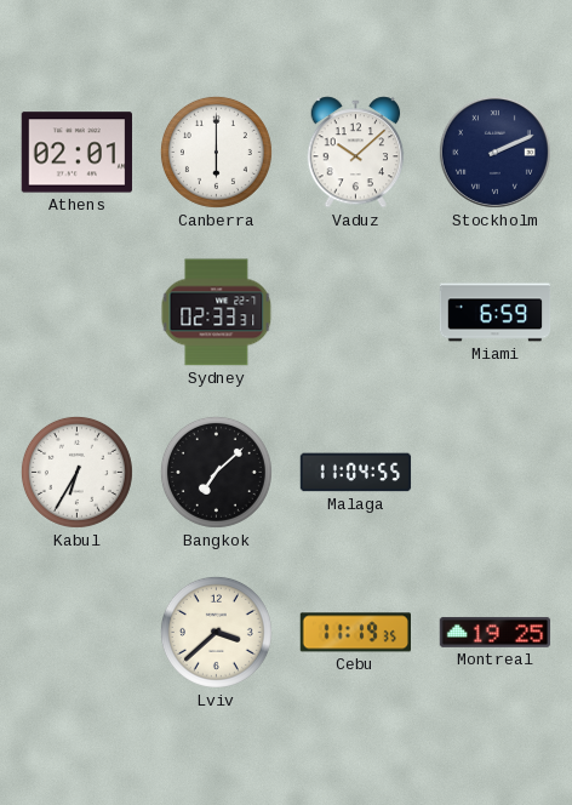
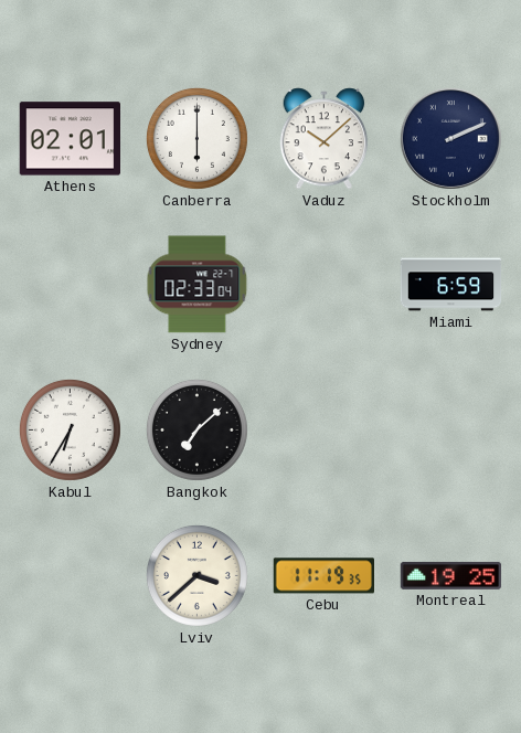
Sydney: 02:33:31 -> 02:33:04
Malaga: 11:04 -> none
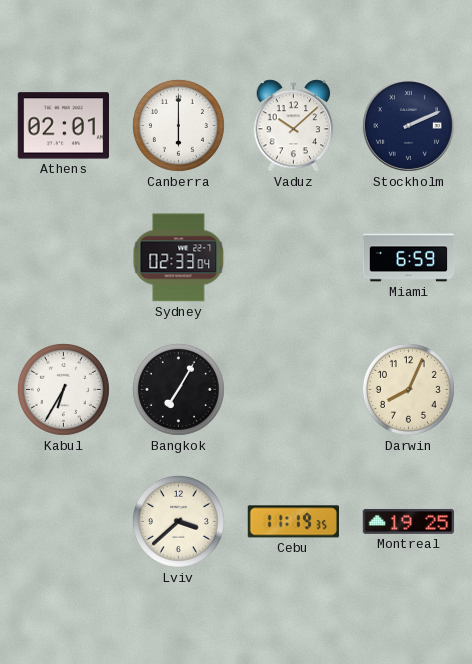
Bangkok: 7:08 -> 7:05
Darwin: none -> 8:04
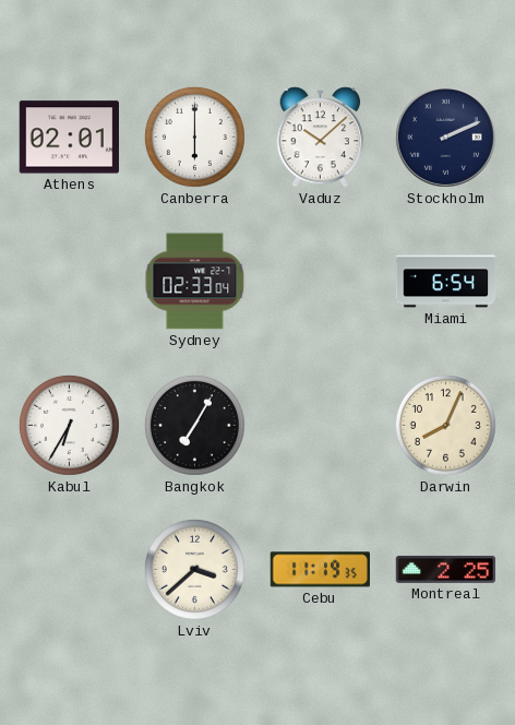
Miami: 6:59 -> 6:54
Montreal: 19:25 -> 2:25
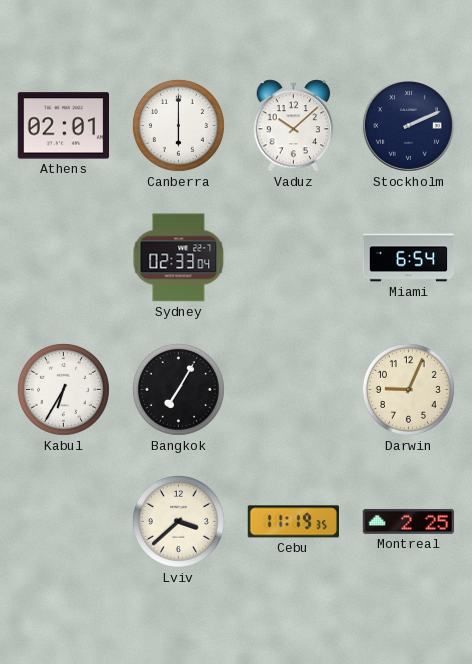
Darwin: 8:04 -> 9:04
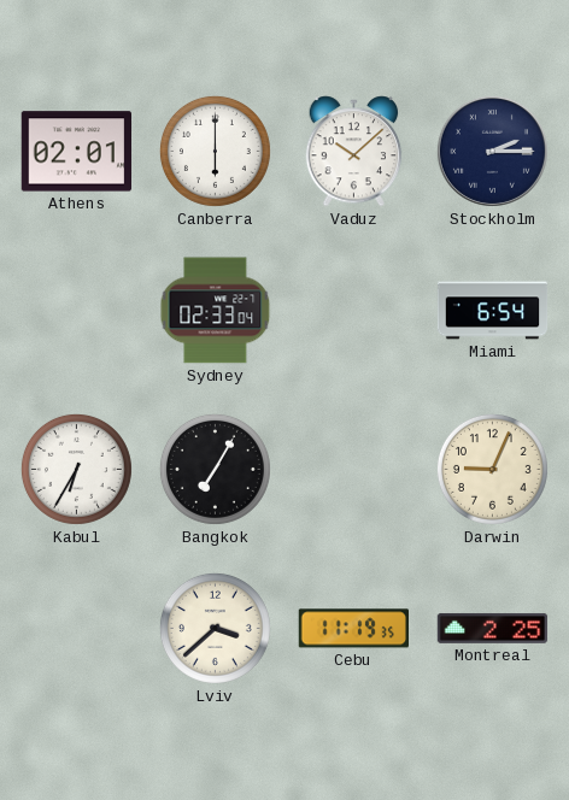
Stockholm: 2:11 -> 2:15
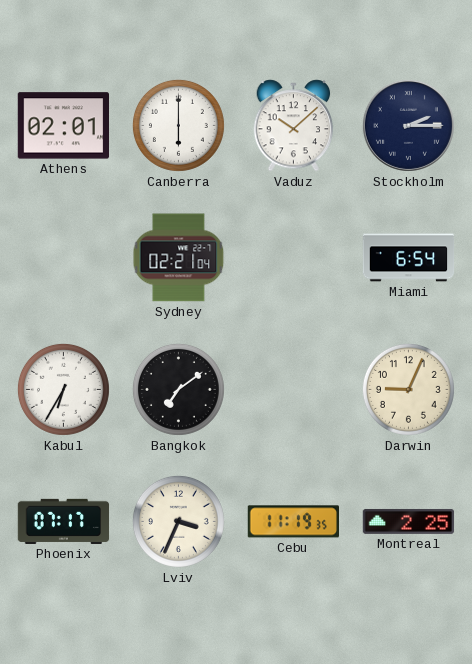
Sydney: 02:33 -> 02:21
Bangkok: 7:05 -> 7:09
Phoenix: none -> 07:17
Lviv: 3:38 -> 3:34
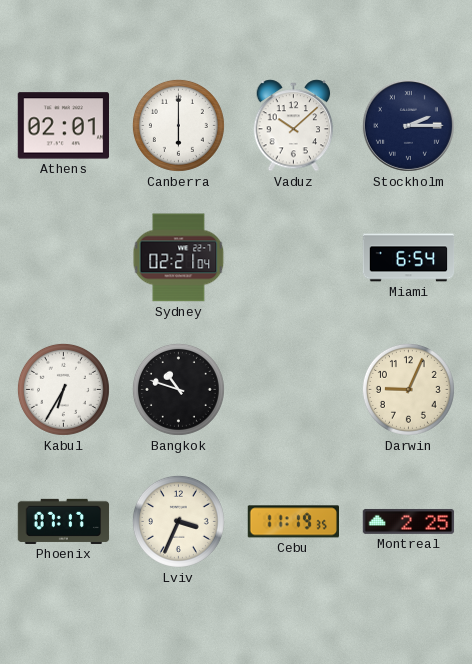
Bangkok: 7:09 -> 10:48
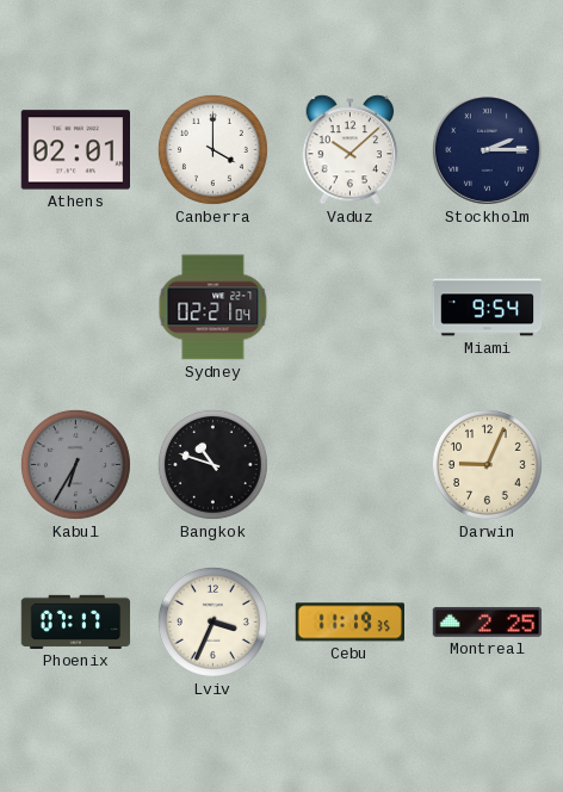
Canberra: 6:00 -> 4:00
Miami: 6:54 -> 9:54
Kabul dial: white -> grey
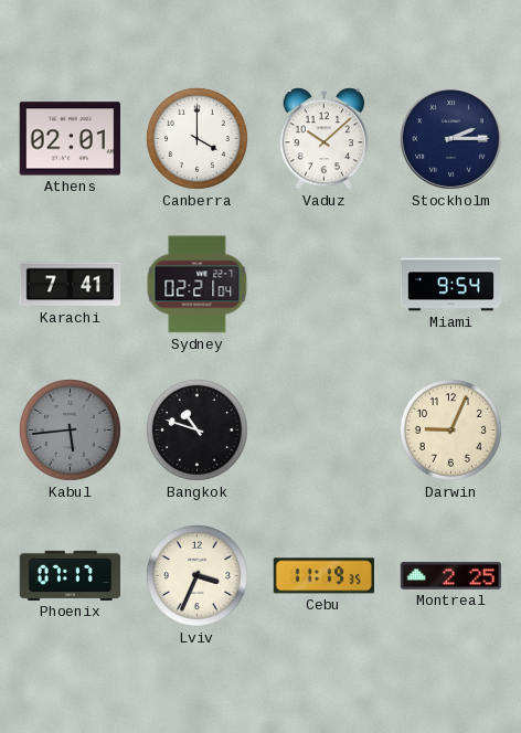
Karachi: none -> 7:41
Kabul: 6:35 -> 5:44
